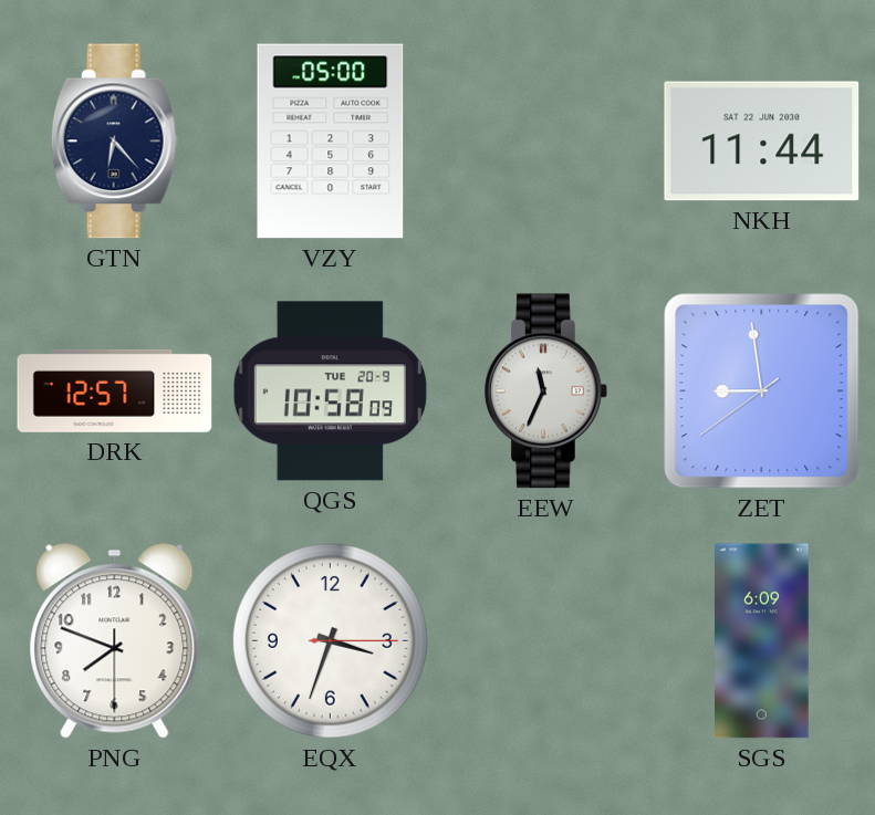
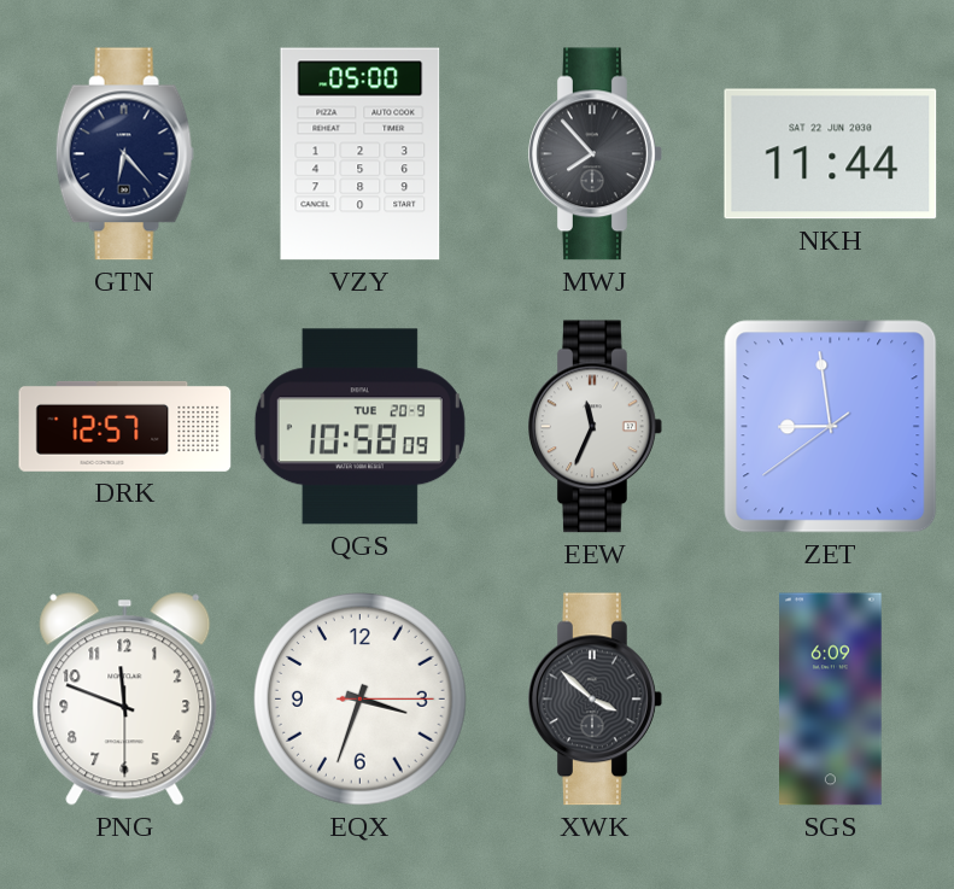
MWJ: none -> 7:53
PNG: 7:48 -> 11:48
XWK: none -> 3:52
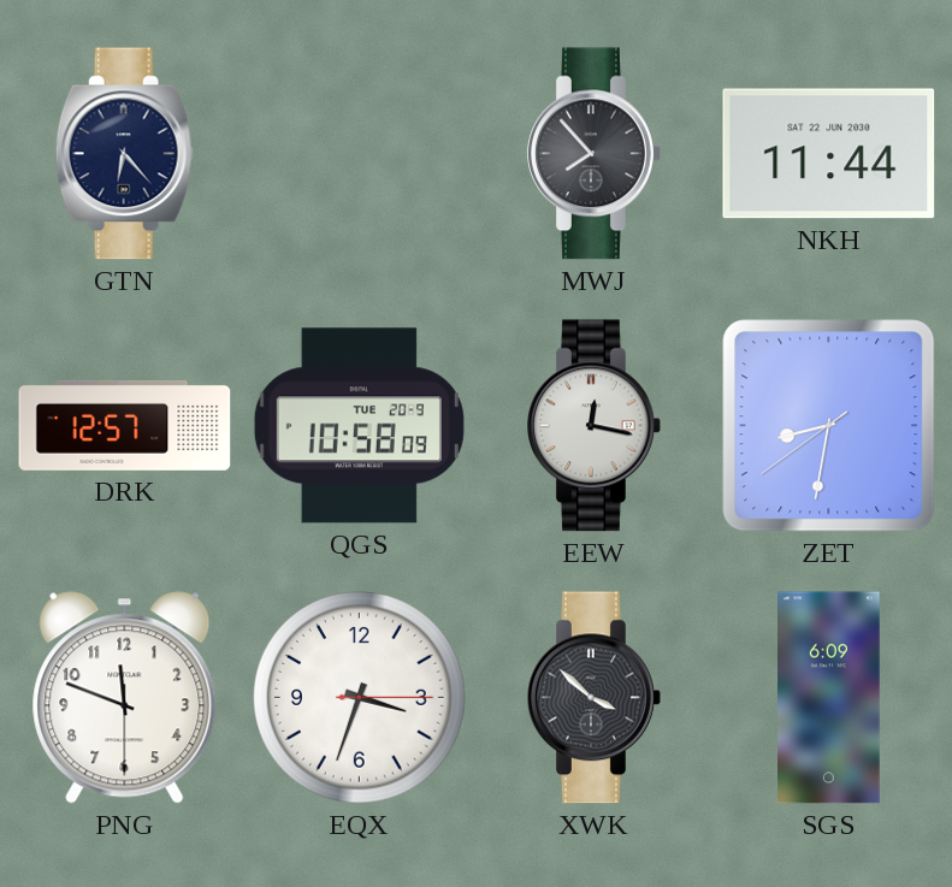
VZY: 05:00 -> none
EEW: 11:34 -> 12:17
ZET: 8:58 -> 8:31
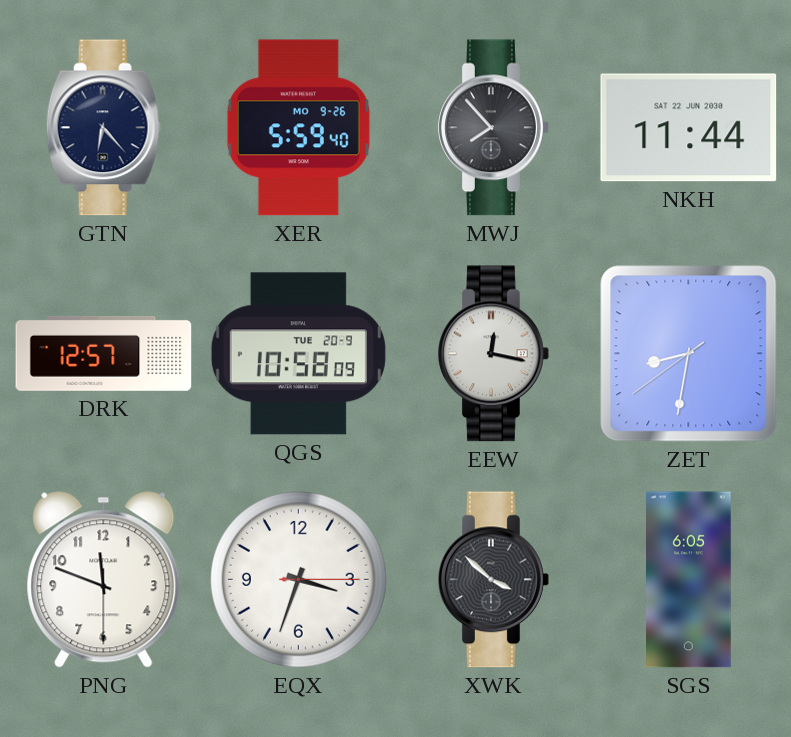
XER: none -> 5:59
SGS: 6:09 -> 6:05
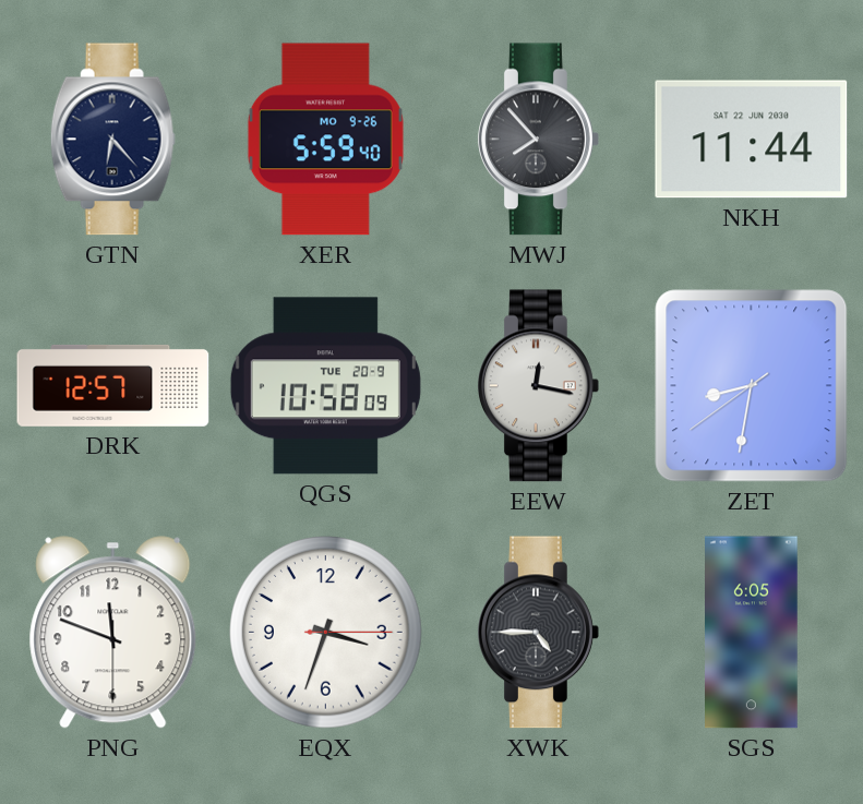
XWK: 3:52 -> 4:45
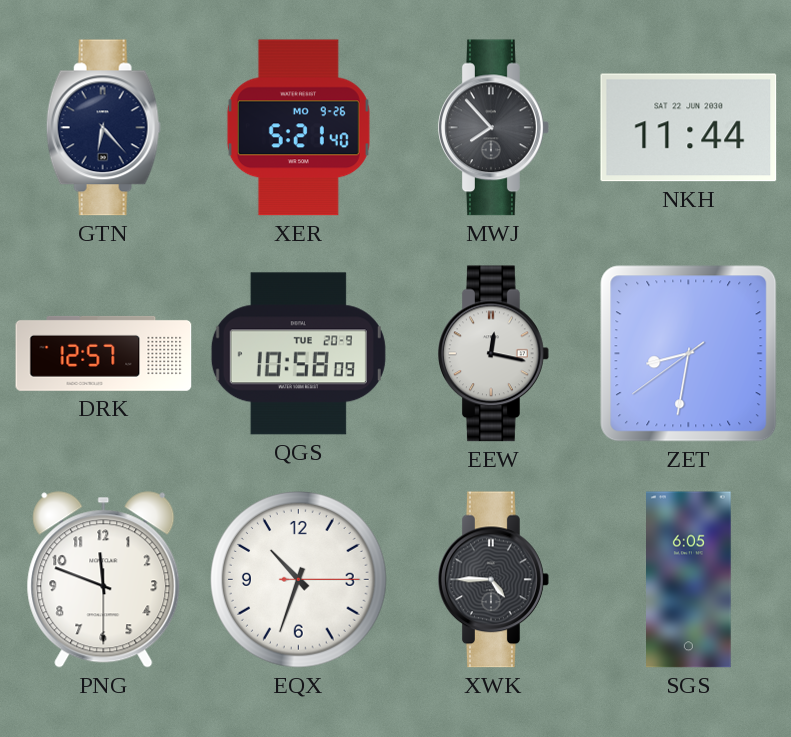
XER: 5:59 -> 5:21
EQX: 3:33 -> 10:33
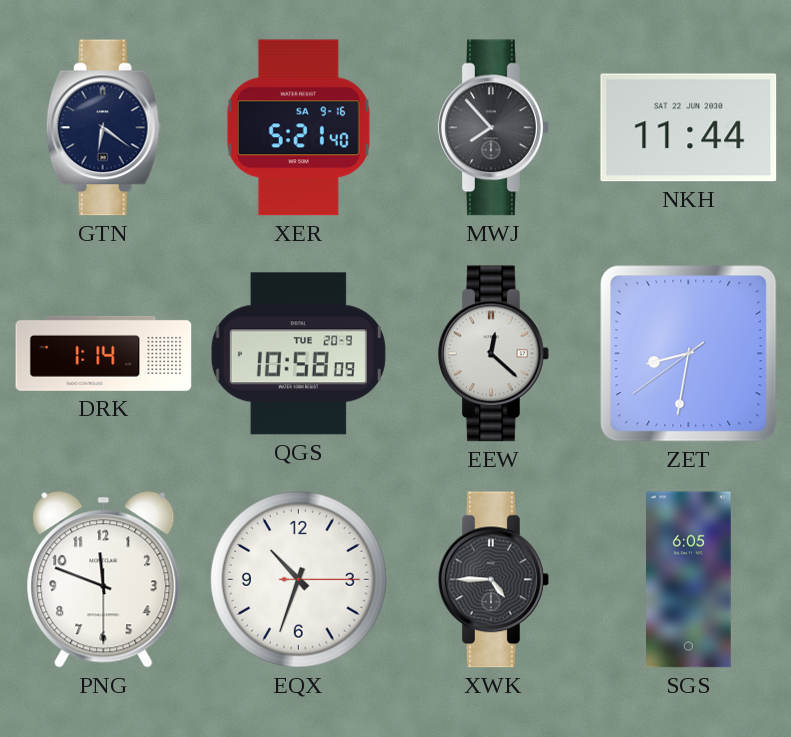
GTN: 6:23 -> 6:21
XER date: MO 9-26 -> SA 9-16
DRK: 12:57 -> 1:14
EEW: 12:17 -> 12:22
